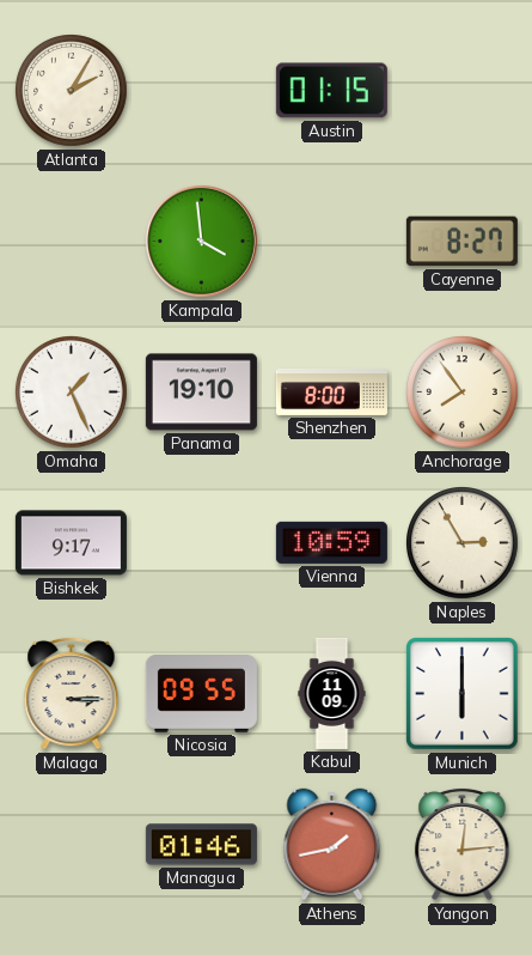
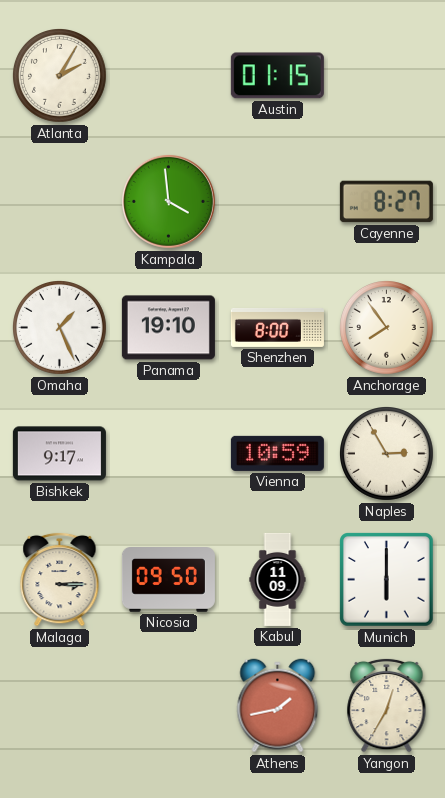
Nicosia: 09:55 -> 09:50
Managua: 01:46 -> none
Yangon: 12:14 -> 12:35
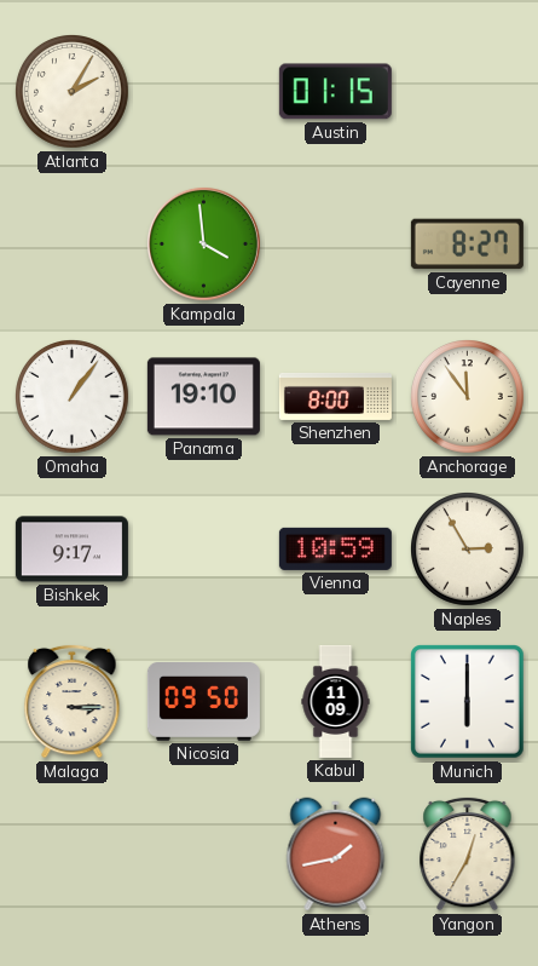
Omaha: 1:26 -> 1:06
Anchorage: 7:54 -> 11:54
